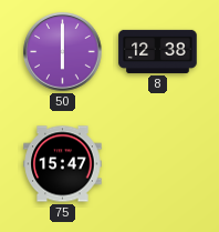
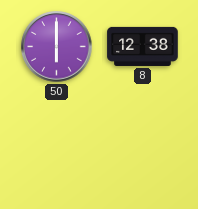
75: 15:47 -> none
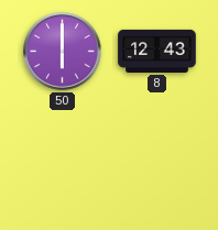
8: 12:38 -> 12:43
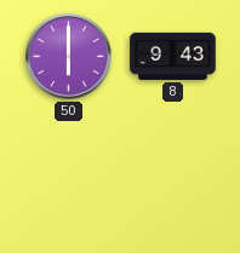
8: 12:43 -> 9:43
